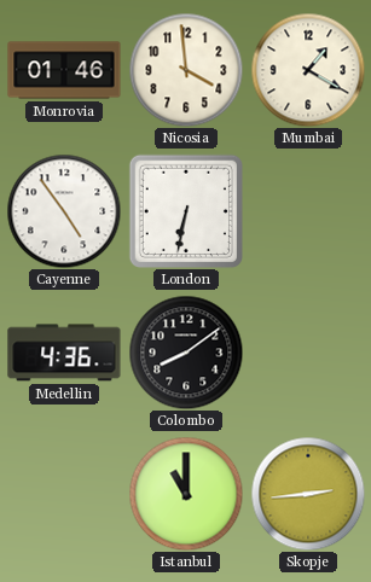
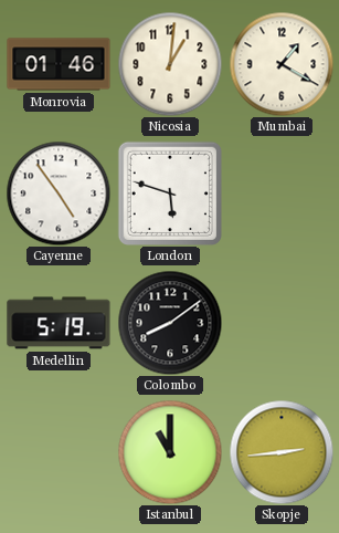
Nicosia: 3:59 -> 1:01
London: 6:32 -> 5:48
Medellin: 4:36 -> 5:19
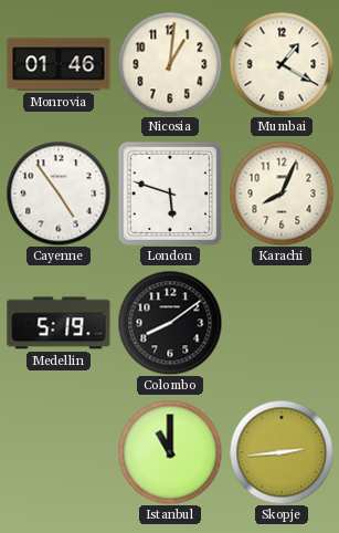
Karachi: none -> 8:04
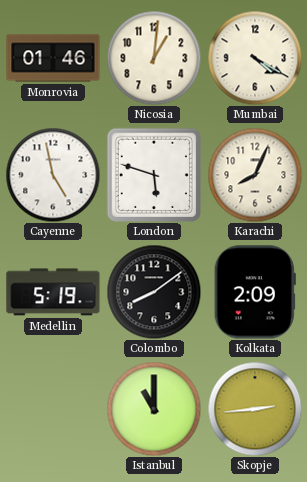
Mumbai: 1:20 -> 4:20
Cayenne: 4:54 -> 4:58
Kolkata: none -> 2:09
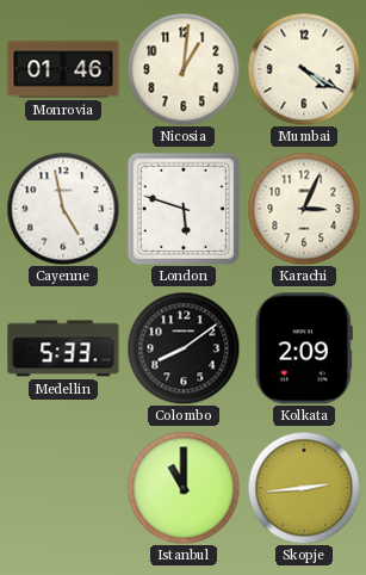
Karachi: 8:04 -> 3:04
Medellin: 5:19 -> 5:33
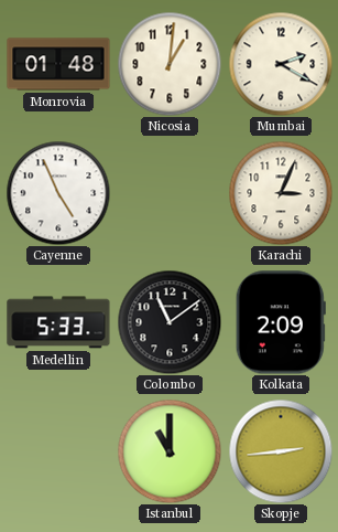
Monrovia: 01:46 -> 01:48
Mumbai: 4:20 -> 2:20
Cayenne: 4:58 -> 4:56
London: 5:48 -> none
Colombo: 8:09 -> 11:09
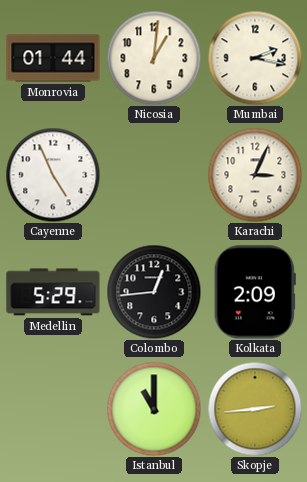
Monrovia: 01:48 -> 01:44
Mumbai: 2:20 -> 2:17
Medellin: 5:33 -> 5:29
Colombo: 11:09 -> 12:44
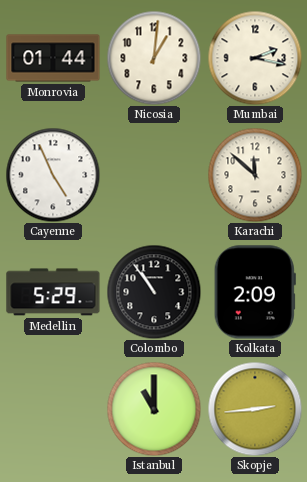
Karachi: 3:04 -> 11:52
Colombo: 12:44 -> 10:54
